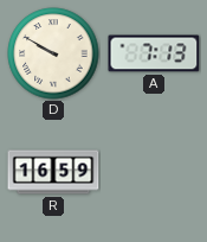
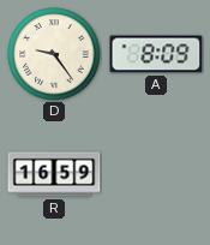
D: 9:50 -> 9:24
A: 7:13 -> 8:09
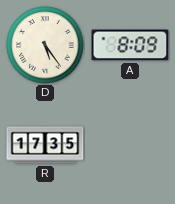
D: 9:24 -> 5:24
R: 16:59 -> 17:35
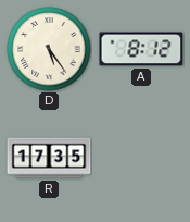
A: 8:09 -> 8:12
